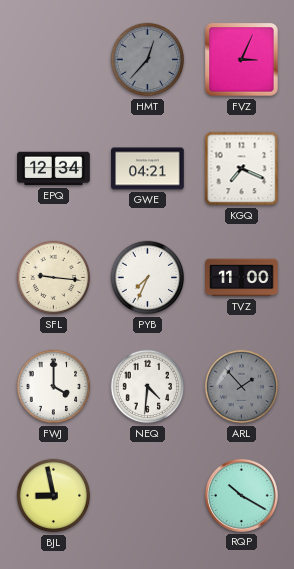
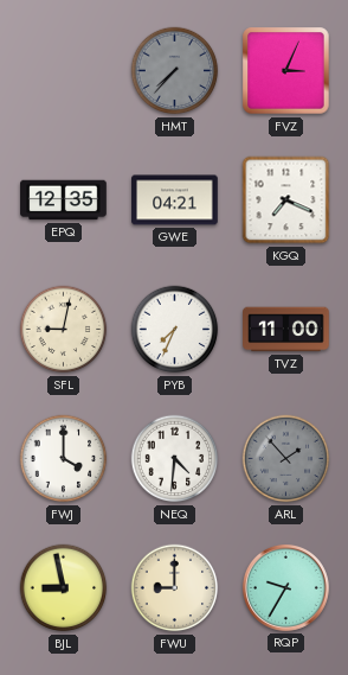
HMT: 12:37 -> 7:37
EPQ: 12:34 -> 12:35
SFL: 9:16 -> 9:02
FWU: none -> 9:00
RQP: 10:20 -> 9:35
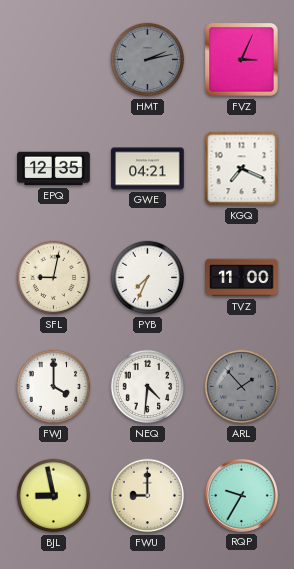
HMT: 7:37 -> 2:13
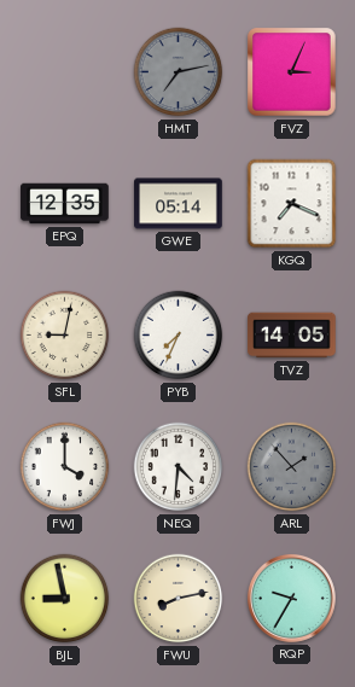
HMT: 2:13 -> 7:13
GWE: 04:21 -> 05:14
TVZ: 11:00 -> 14:05
FWU: 9:00 -> 8:13
